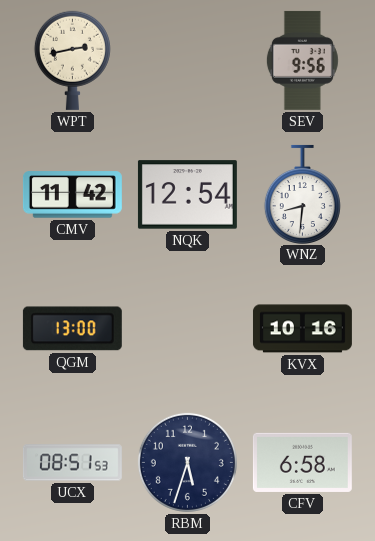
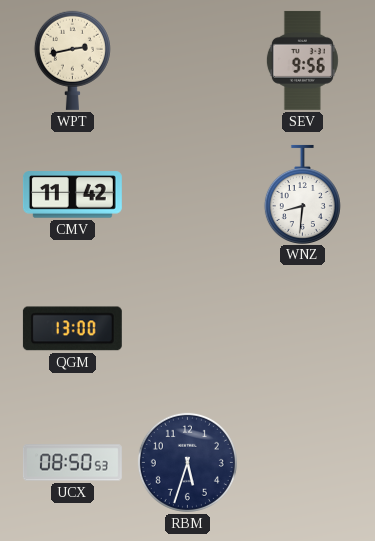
NQK: 12:54 -> none
KVX: 10:16 -> none
UCX: 08:51 -> 08:50
CFV: 6:58 -> none
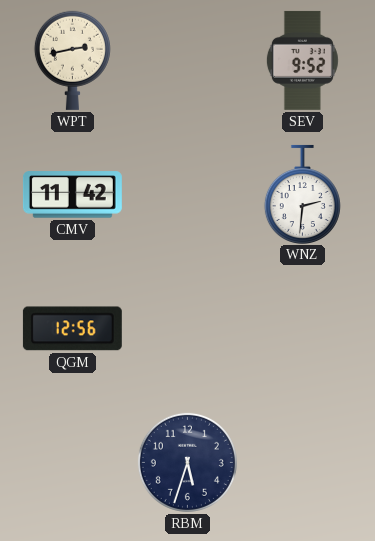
SEV: 9:56 -> 9:52
WNZ: 8:31 -> 2:31
QGM: 13:00 -> 12:56
UCX: 08:50 -> none
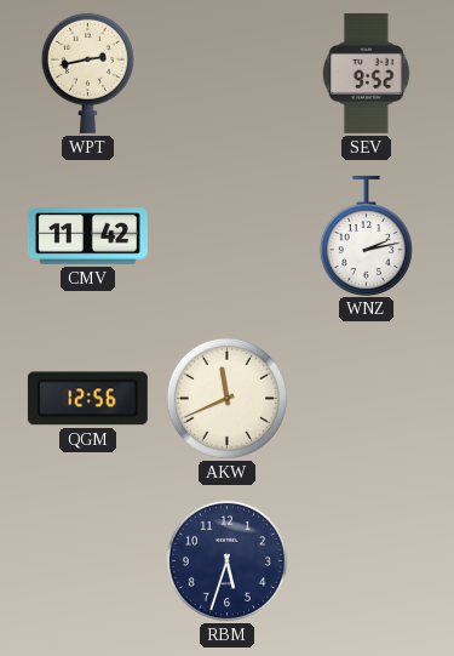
WNZ: 2:31 -> 2:13
AKW: none -> 11:41
